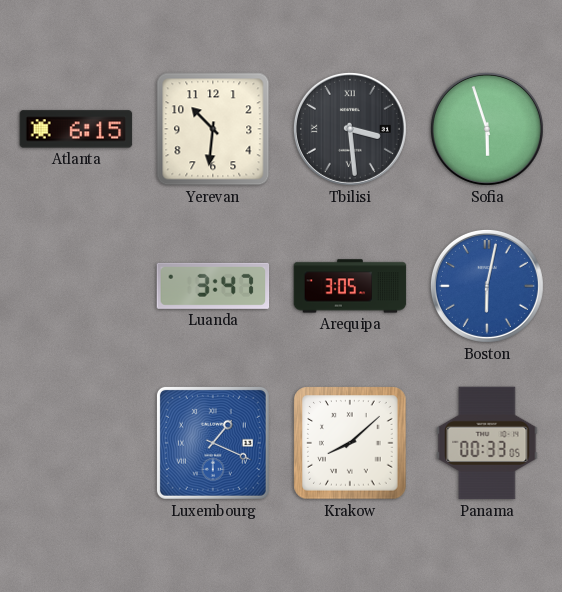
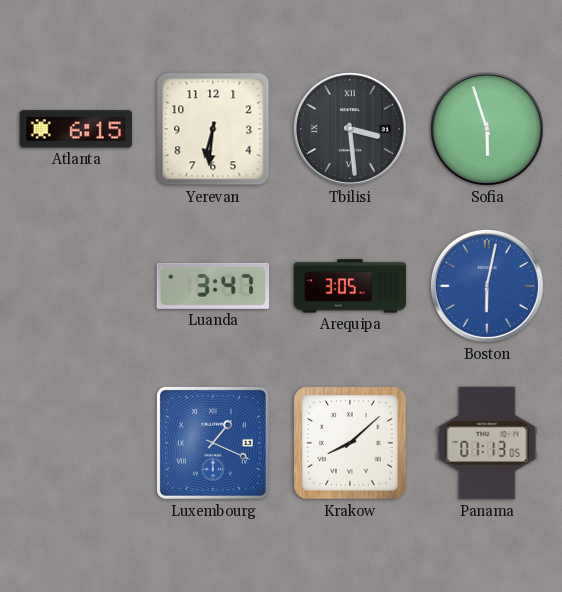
Yerevan: 10:31 -> 6:31
Panama: 00:33 -> 01:13
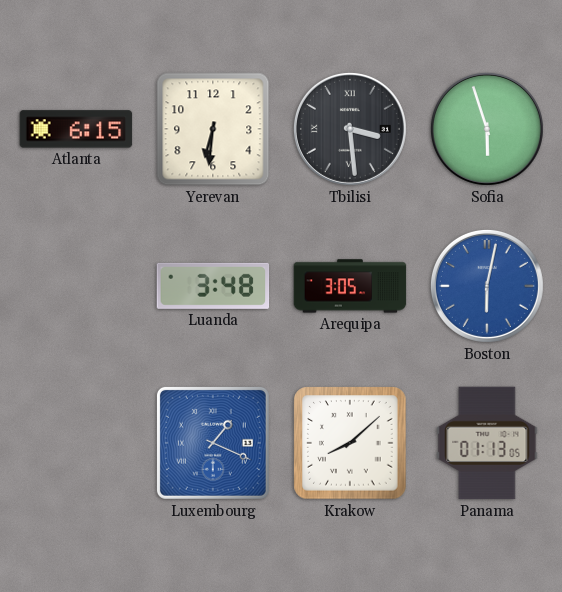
Luanda: 3:47 -> 3:48
